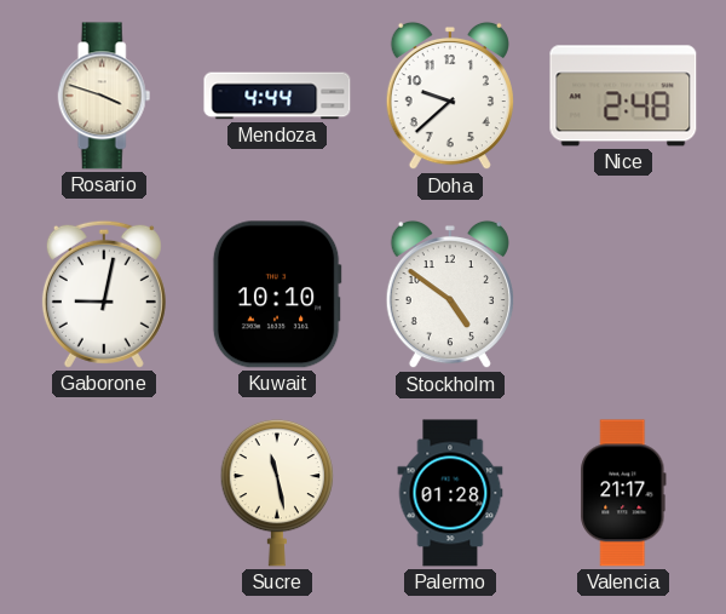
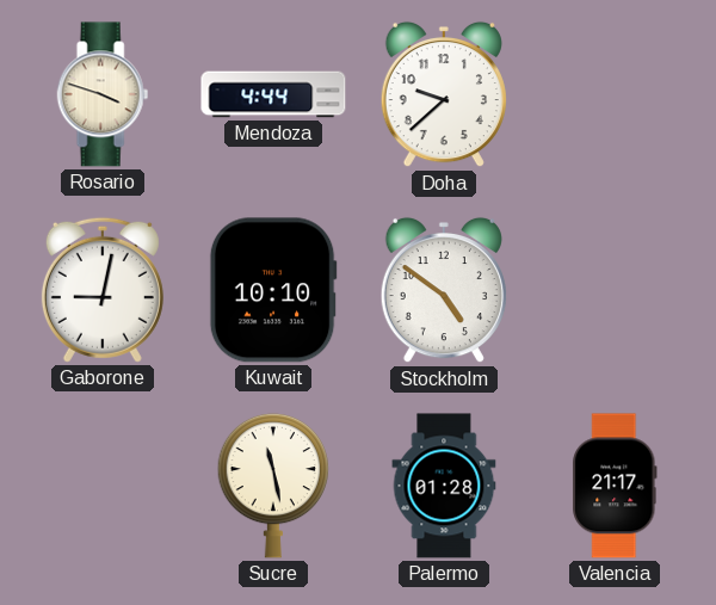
Nice: 2:48 -> none
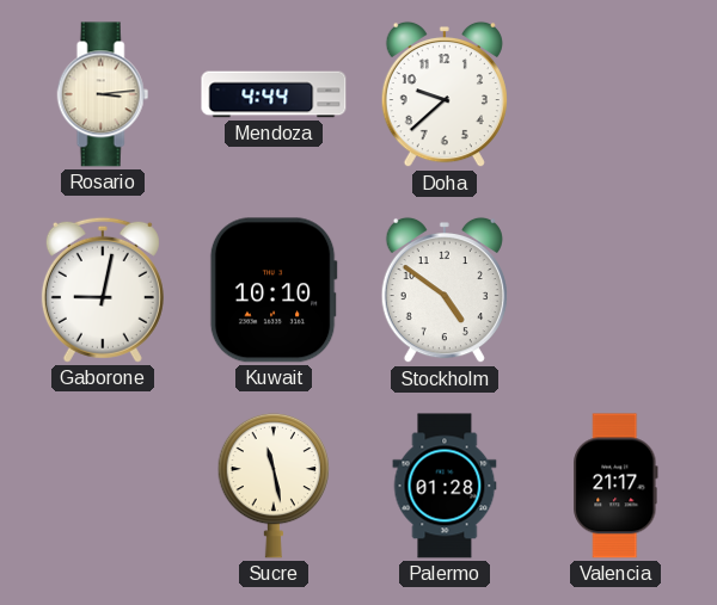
Rosario: 3:48 -> 3:14
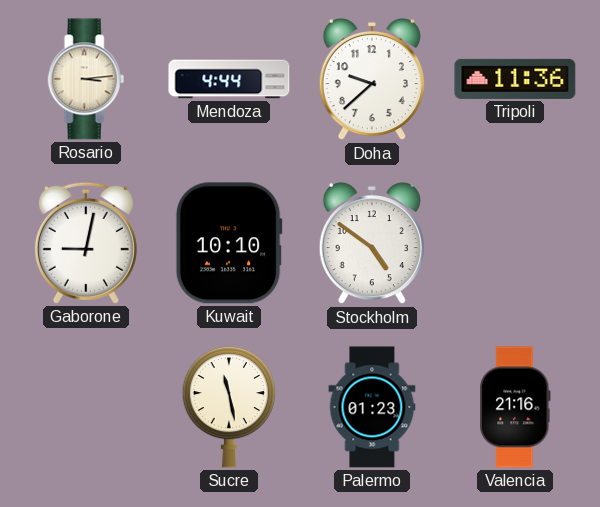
Tripoli: none -> 11:36
Palermo: 01:28 -> 01:23
Valencia: 21:17 -> 21:16
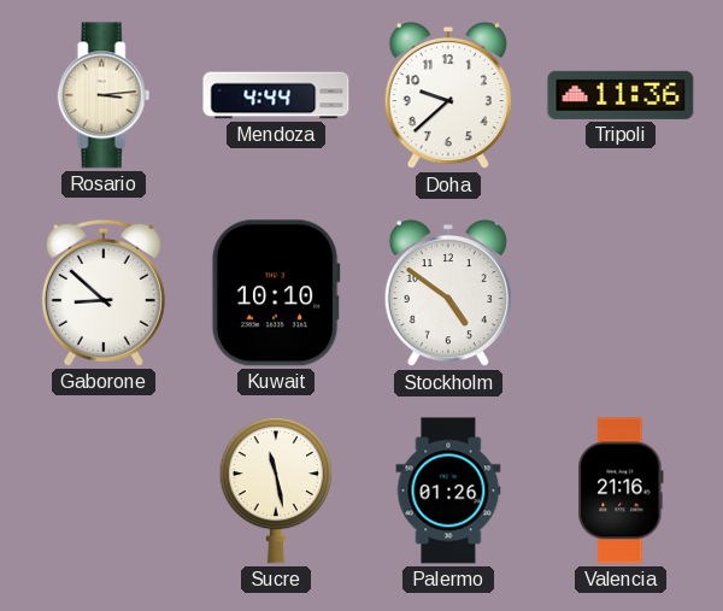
Gaborone: 9:02 -> 8:52
Palermo: 01:23 -> 01:26
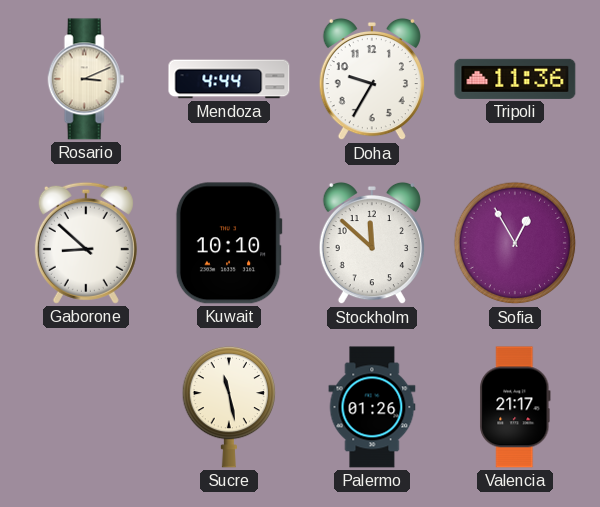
Rosario: 3:14 -> 3:11
Doha: 9:38 -> 9:35
Stockholm: 4:51 -> 11:52
Sofia: none -> 12:55
Valencia: 21:16 -> 21:17
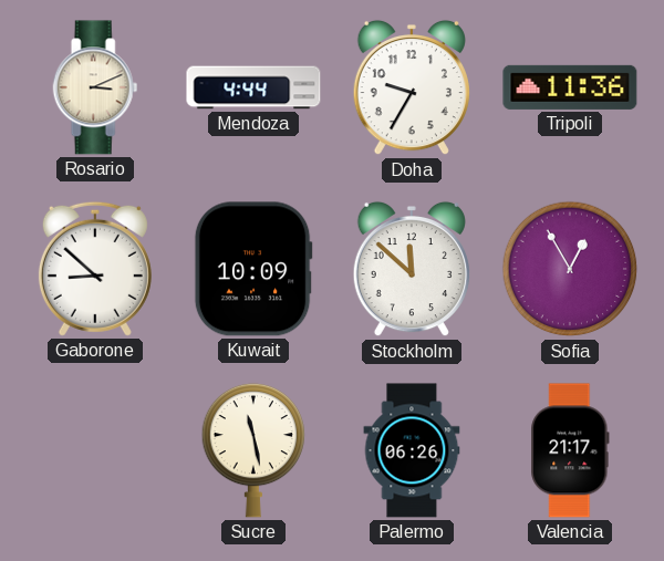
Kuwait: 10:10 -> 10:09
Palermo: 01:26 -> 06:26
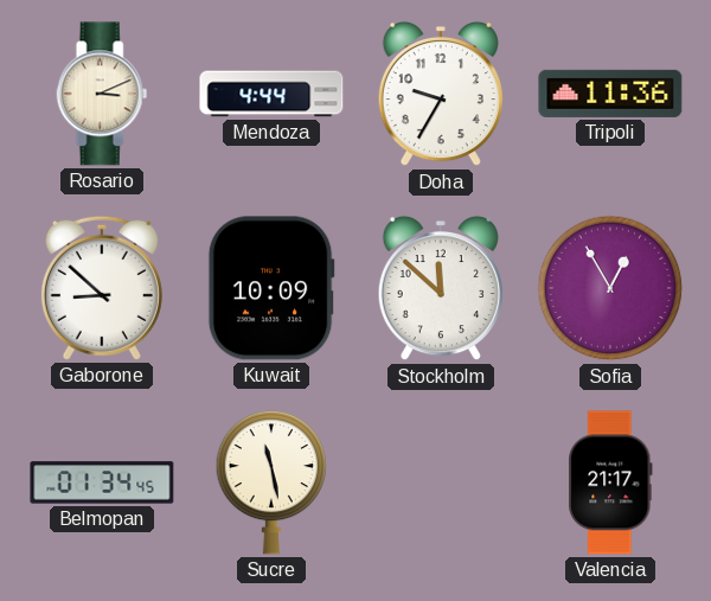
Belmopan: none -> 01:34
Palermo: 06:26 -> none
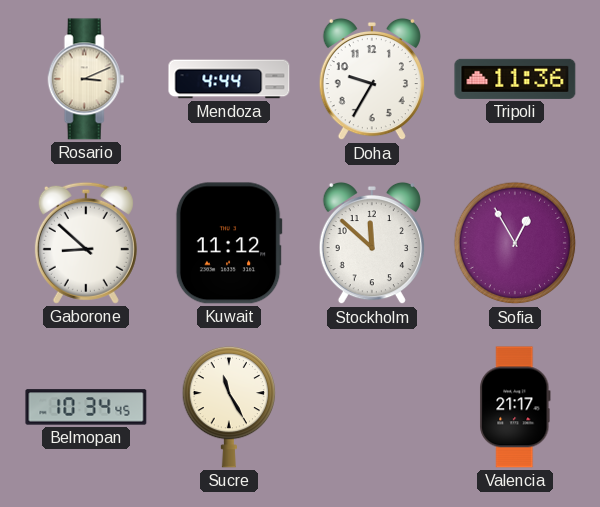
Kuwait: 10:09 -> 11:12
Belmopan: 01:34 -> 10:34
Sucre: 11:28 -> 11:25
